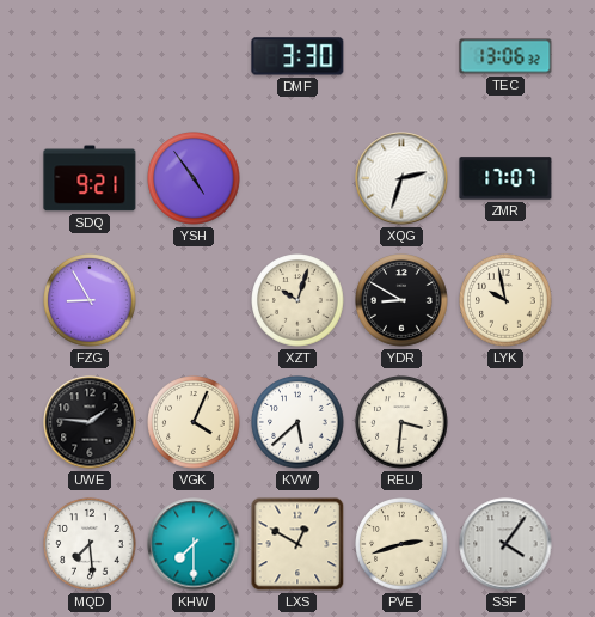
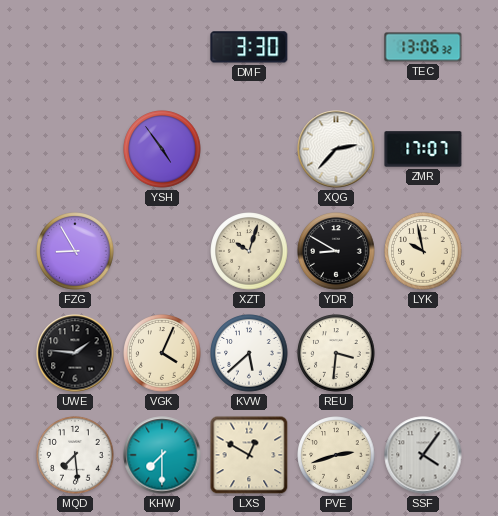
SDQ: 9:21 -> none
XQG: 2:33 -> 2:37
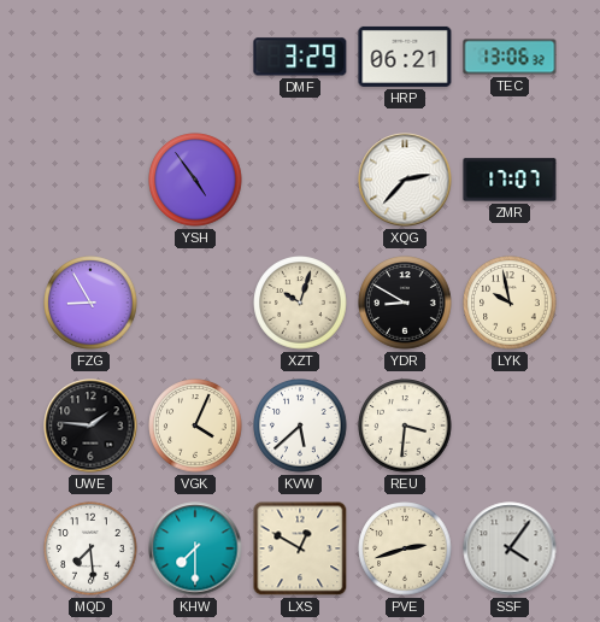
DMF: 3:30 -> 3:29
HRP: none -> 06:21
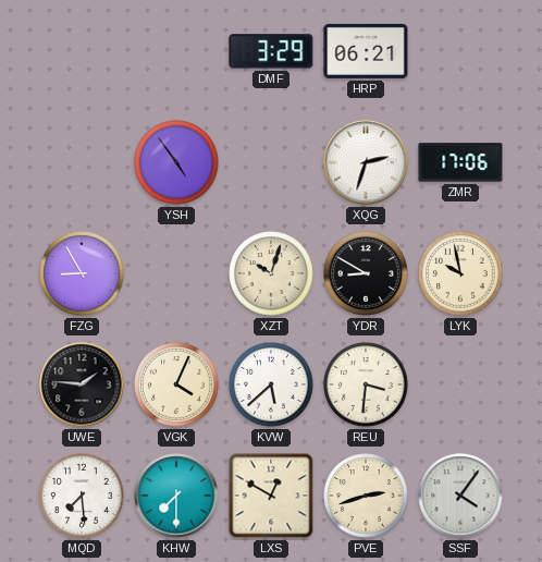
TEC: 13:06 -> none
XQG: 2:37 -> 2:33
ZMR: 17:07 -> 17:06
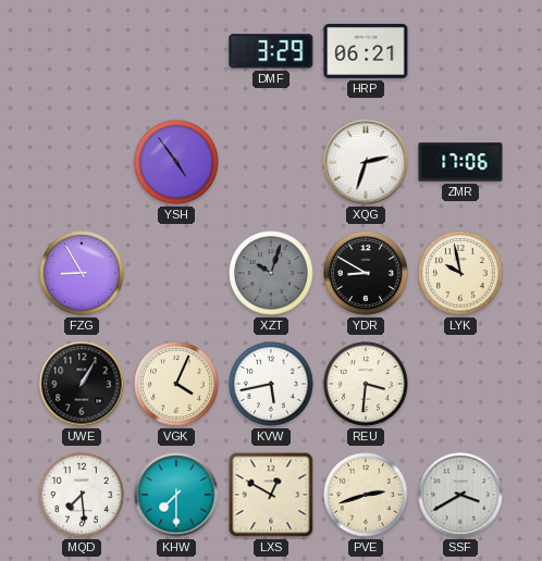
XZT dial: cream -> grey
UWE: 1:46 -> 1:05
KVW: 5:38 -> 5:43
SSF: 4:06 -> 3:40
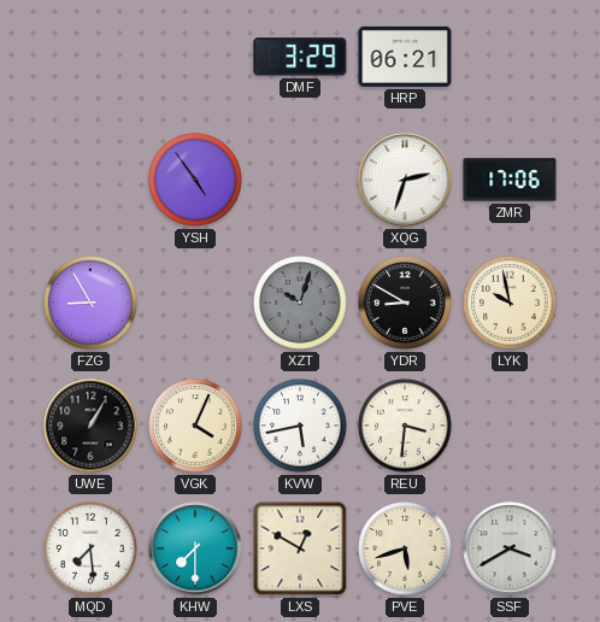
PVE: 2:42 -> 5:42
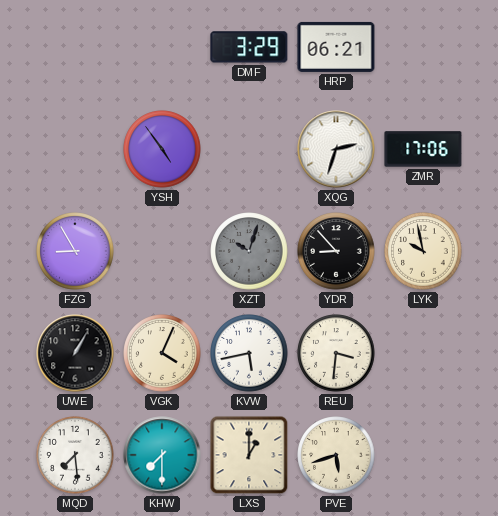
YDR: 8:50 -> 8:53
LXS: 12:50 -> 1:00
SSF: 3:40 -> none
